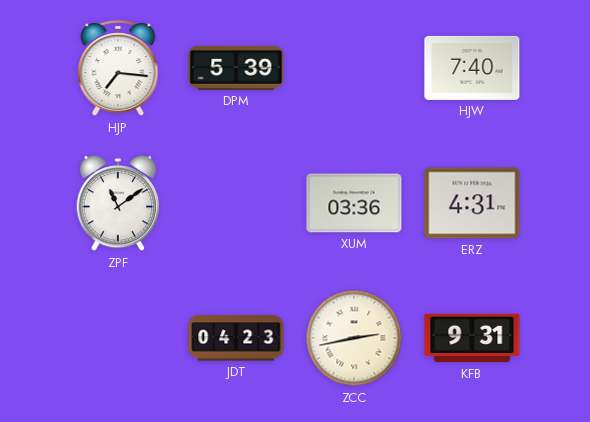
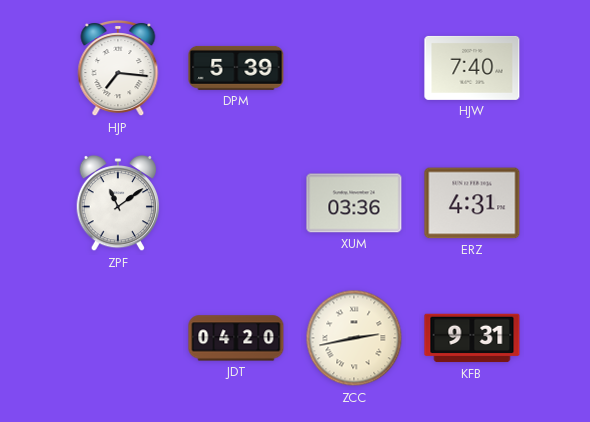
JDT: 04:23 -> 04:20
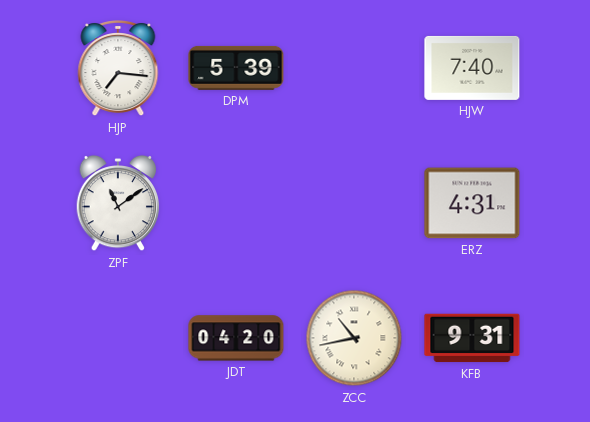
XUM: 03:36 -> none
ZCC: 2:43 -> 10:43
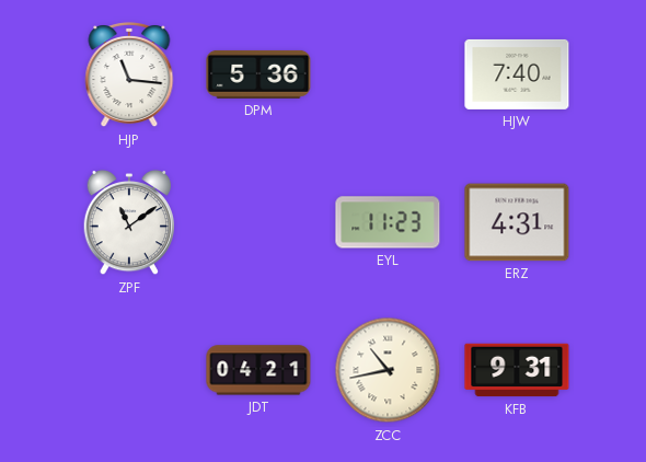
HJP: 7:16 -> 11:16
DPM: 5:39 -> 5:36
EYL: none -> 11:23
JDT: 04:20 -> 04:21
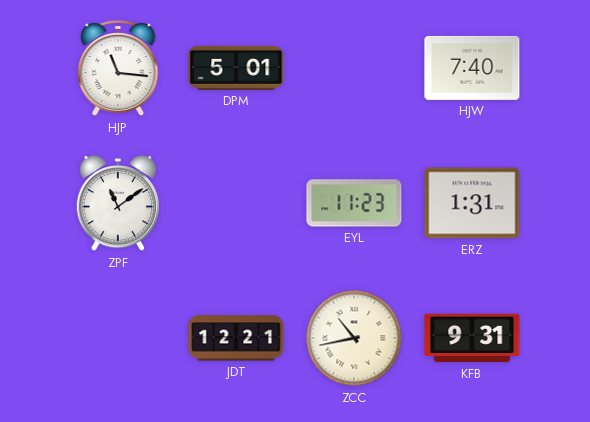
DPM: 5:36 -> 5:01
ERZ: 4:31 -> 1:31
JDT: 04:21 -> 12:21
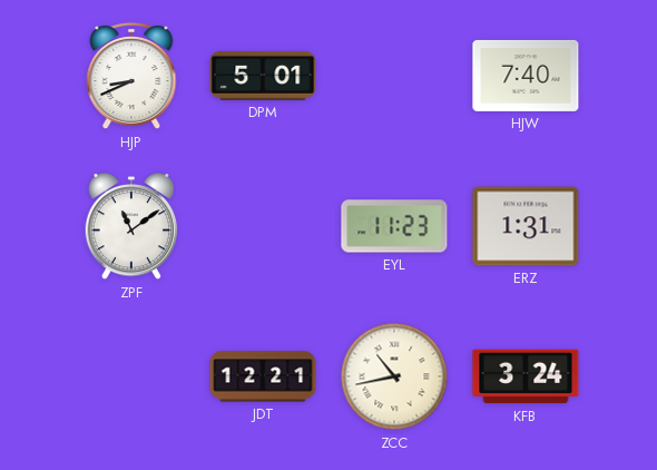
HJP: 11:16 -> 8:41
KFB: 9:31 -> 3:24
